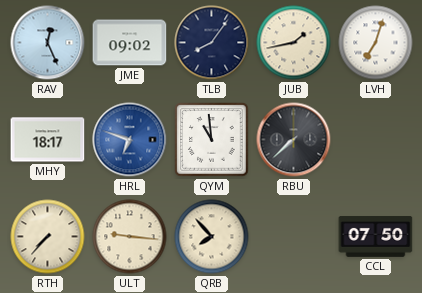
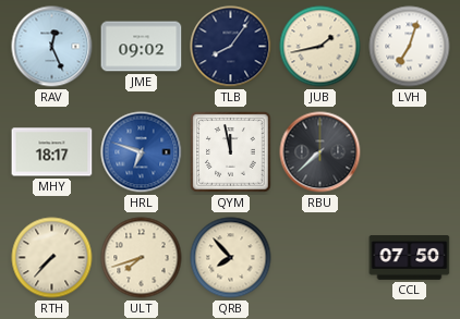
QYM: 10:59 -> 11:58
ULT: 9:16 -> 7:42
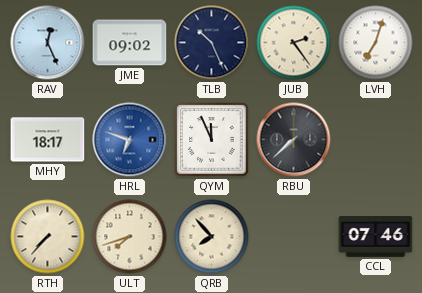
TLB: 8:06 -> 10:26
JUB: 1:43 -> 2:24
QYM: 11:58 -> 11:56
CCL: 07:50 -> 07:46
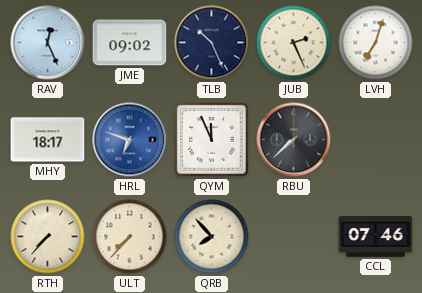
JUB: 2:24 -> 2:26
ULT: 7:42 -> 7:37
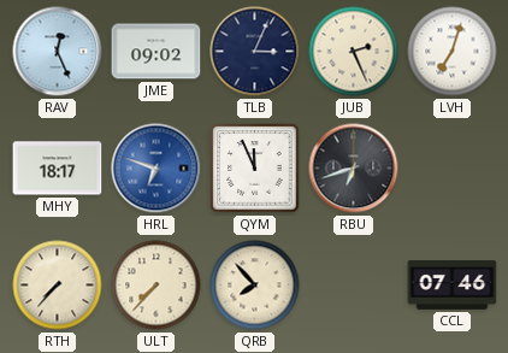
TLB: 10:26 -> 3:04
RBU: 7:38 -> 6:42
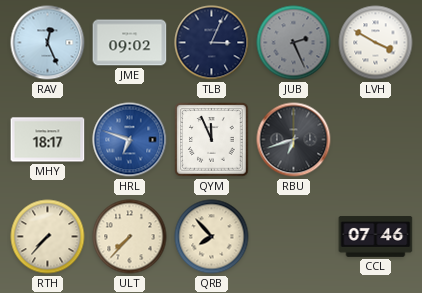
JUB dial: cream -> grey
LVH: 7:03 -> 3:50
